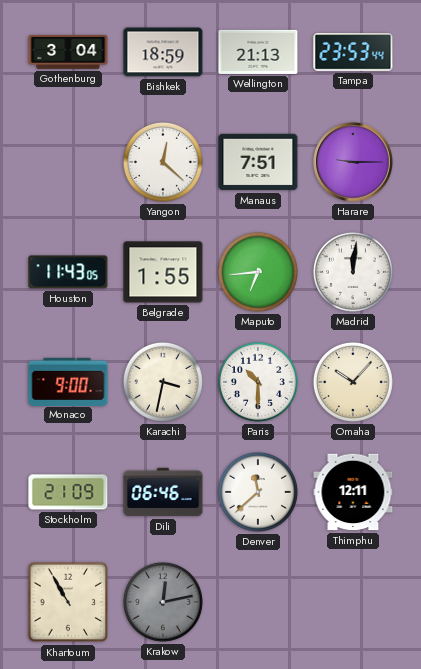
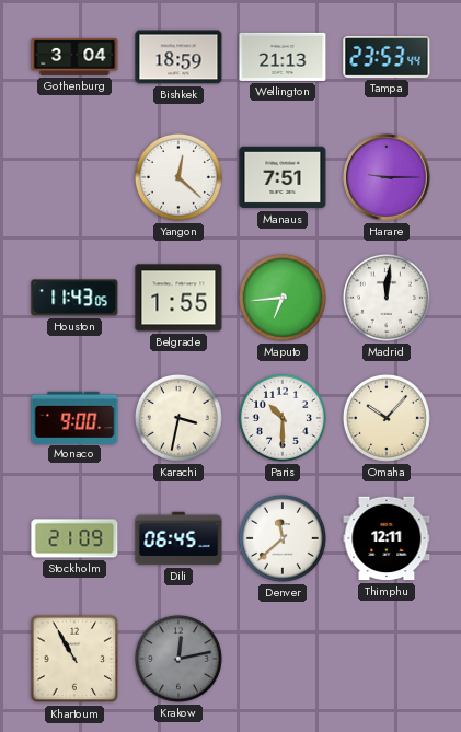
Dili: 06:46 -> 06:45
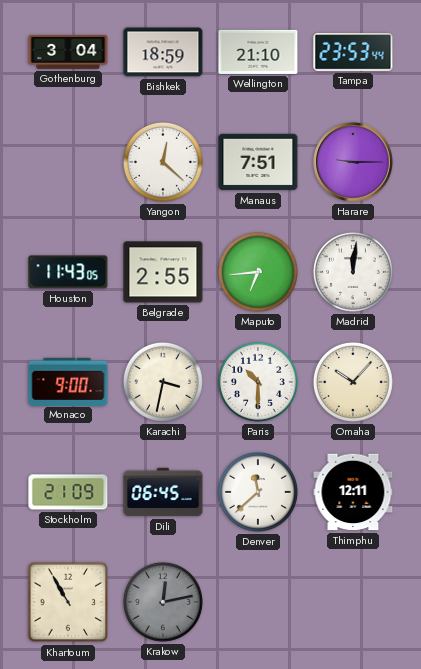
Wellington: 21:13 -> 21:10
Belgrade: 1:55 -> 2:55
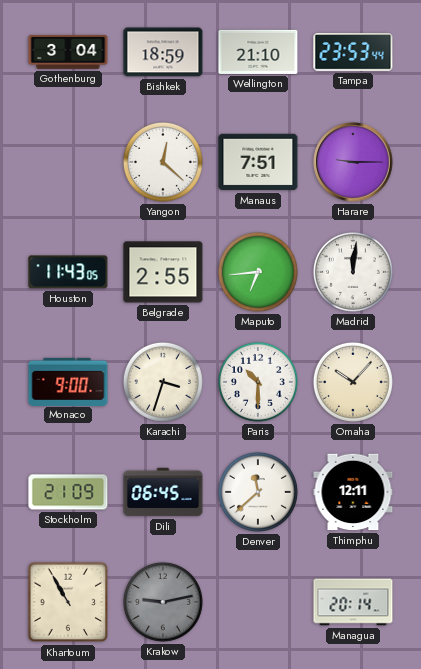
Karachi: 3:32 -> 3:33
Krakow: 12:13 -> 9:13
Managua: none -> 20:14
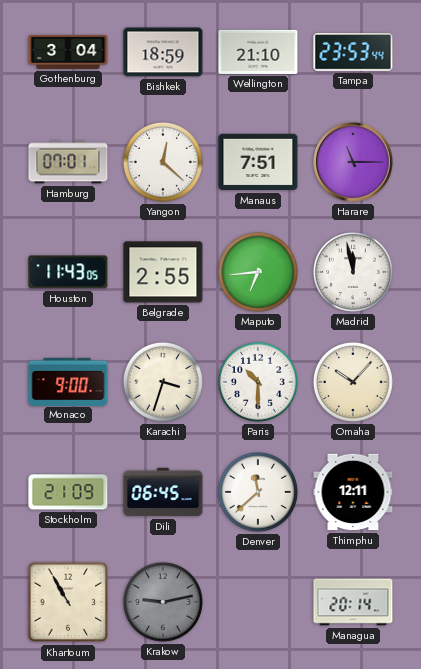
Hamburg: none -> 07:01
Harare: 9:15 -> 11:15
Madrid: 12:01 -> 11:58
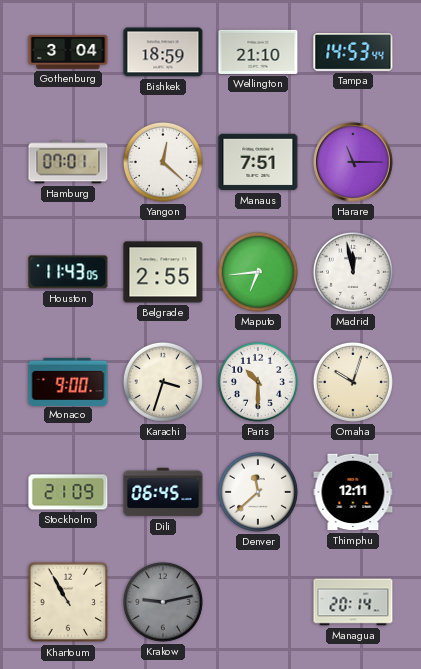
Tampa: 23:53 -> 14:53
Omaha: 10:07 -> 10:03
